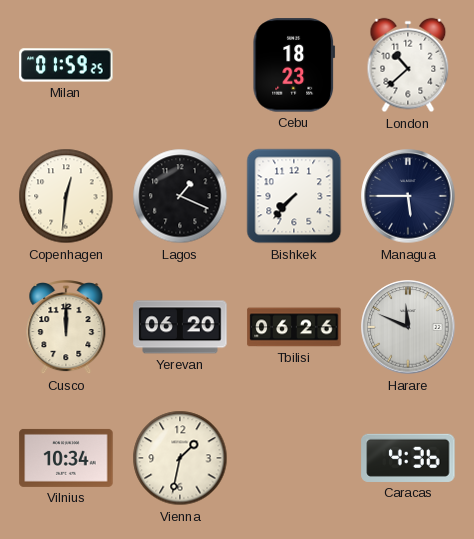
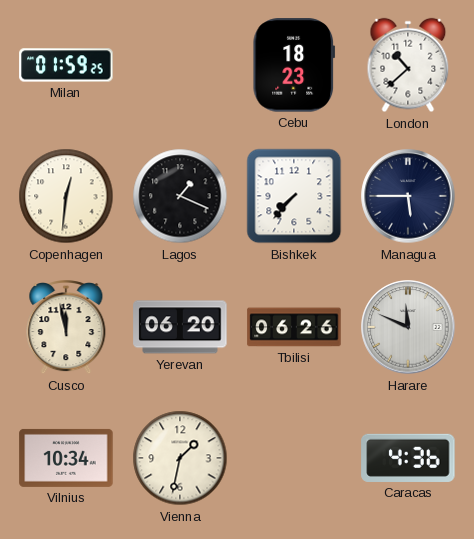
Cusco: 12:00 -> 11:58
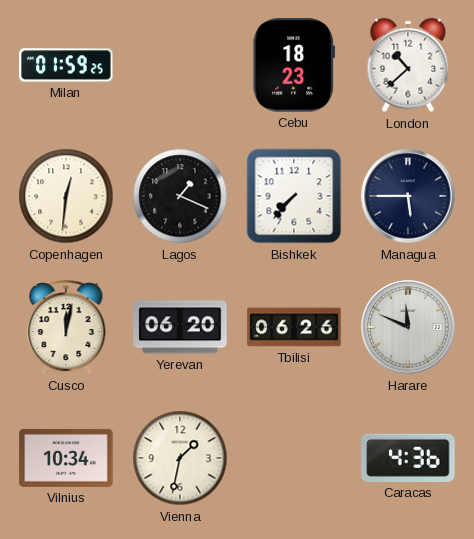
Cusco: 11:58 -> 12:02
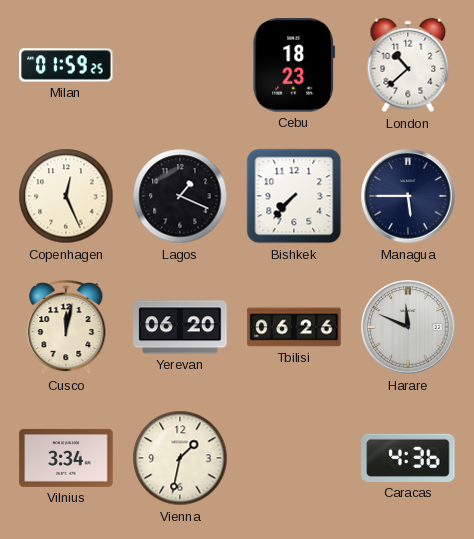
Copenhagen: 12:31 -> 12:26
Vilnius: 10:34 -> 3:34
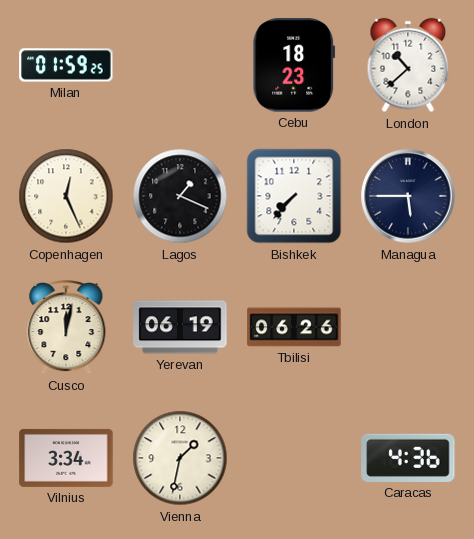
Yerevan: 06:20 -> 06:19
Harare: 11:49 -> none
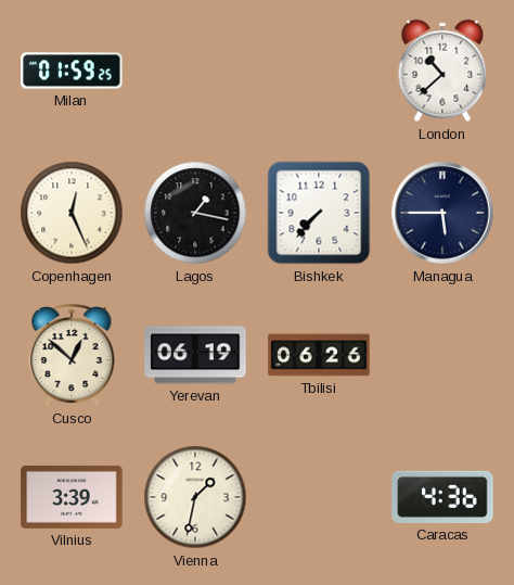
Cebu: 18:23 -> none
Lagos: 1:19 -> 1:17
Cusco: 12:02 -> 12:52
Vilnius: 3:34 -> 3:39
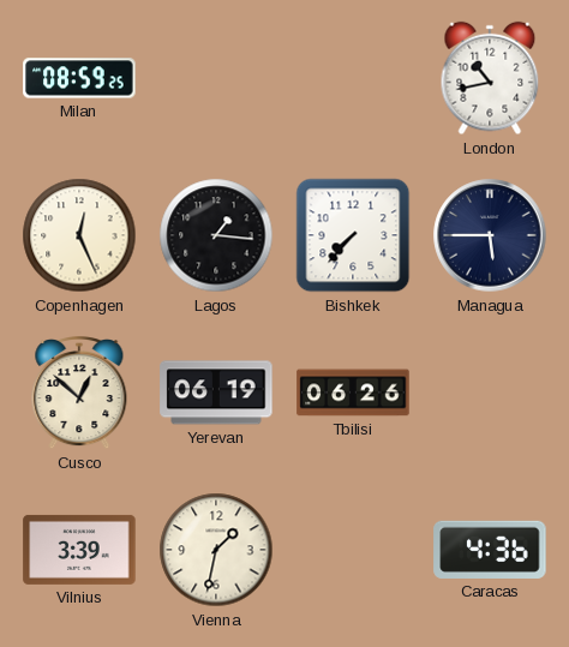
Milan: 01:59 -> 08:59
London: 10:38 -> 10:43
Lagos: 1:17 -> 1:16
